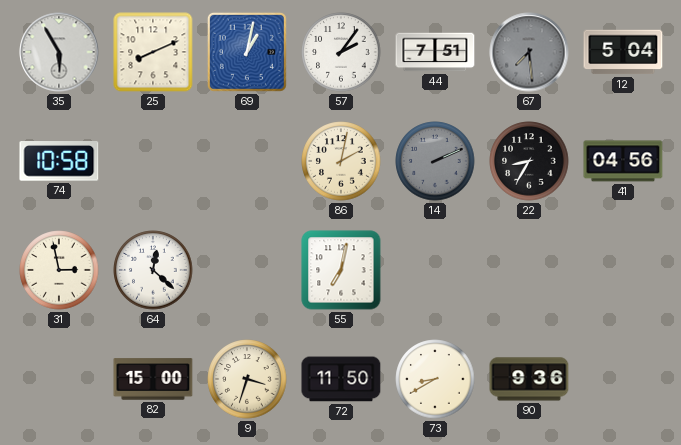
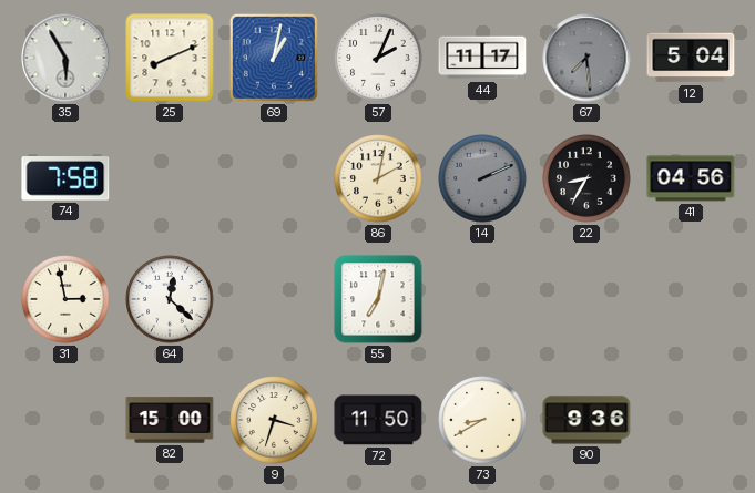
57: 2:06 -> 2:04
44: 7:51 -> 11:17
74: 10:58 -> 7:58
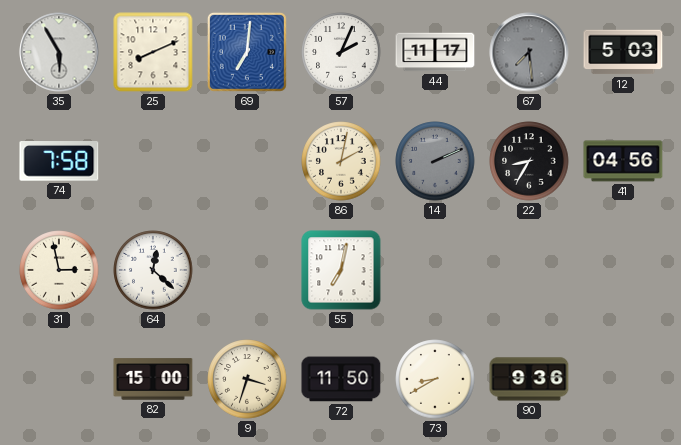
69: 1:02 -> 7:01
12: 5:04 -> 5:03
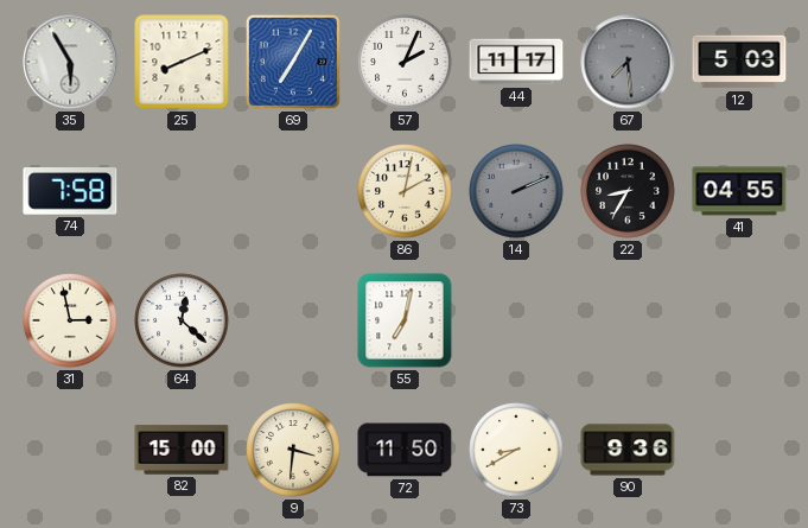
69: 7:01 -> 7:05
41: 04:56 -> 04:55
9: 3:33 -> 3:31
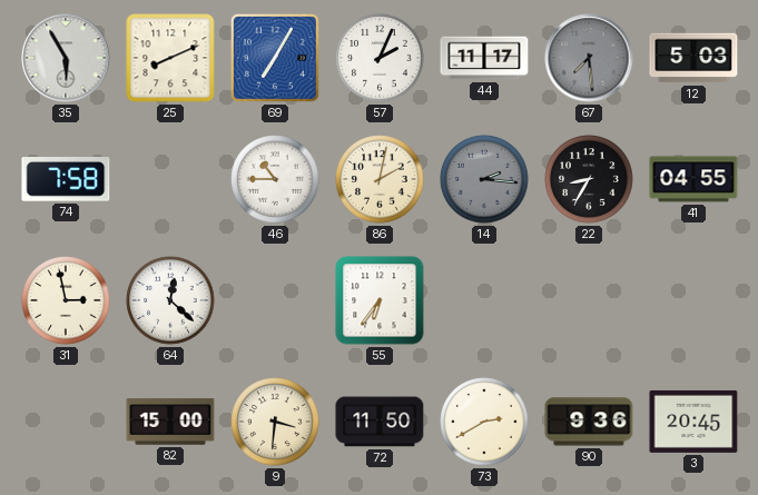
46: none -> 10:45
14: 2:11 -> 2:16
55: 7:02 -> 6:36
73: 8:40 -> 2:40
3: none -> 20:45
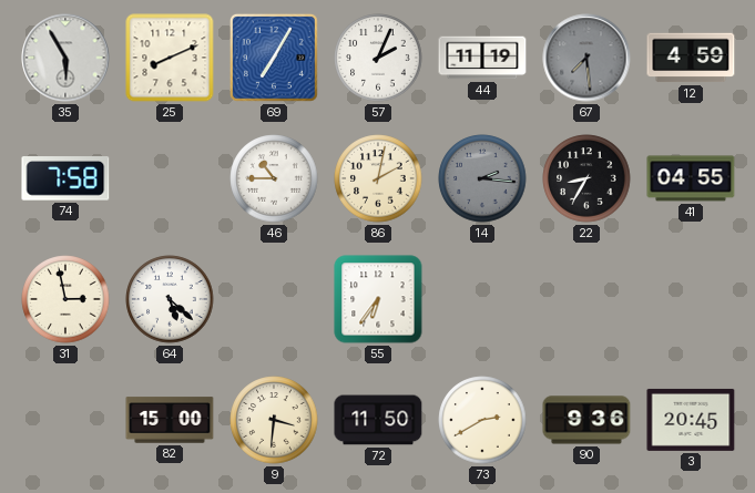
44: 11:17 -> 11:19
12: 5:03 -> 4:59
64: 12:22 -> 5:22
